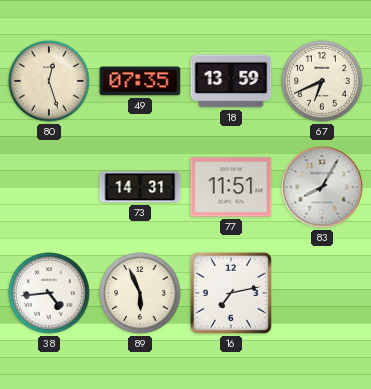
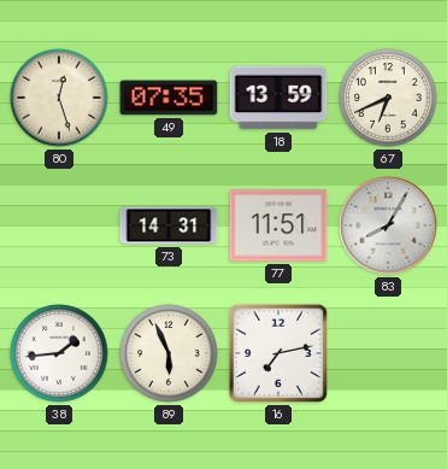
38: 4:44 -> 1:44
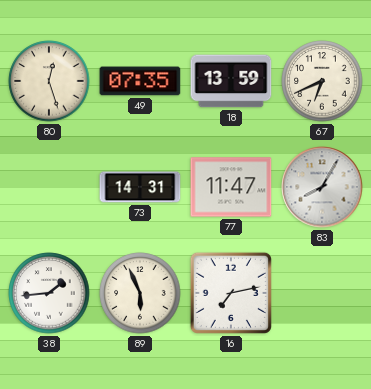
77: 11:51 -> 11:47
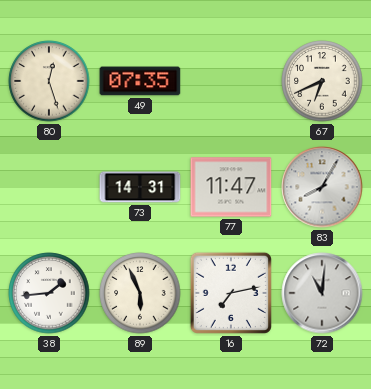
18: 13:59 -> none
72: none -> 11:01
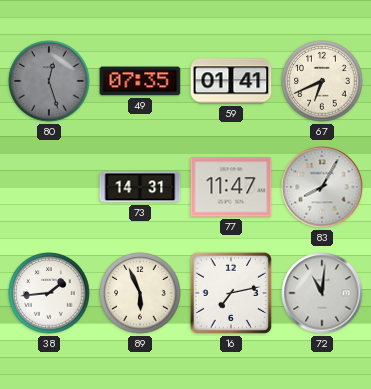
80 dial: cream -> grey
59: none -> 01:41
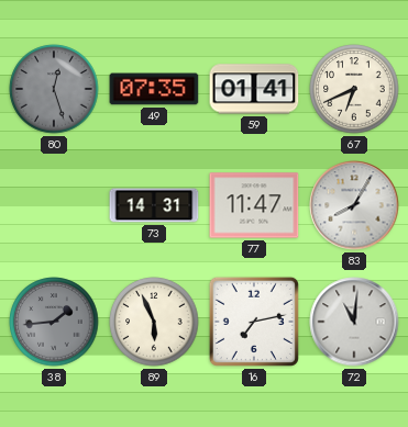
38 dial: white -> grey
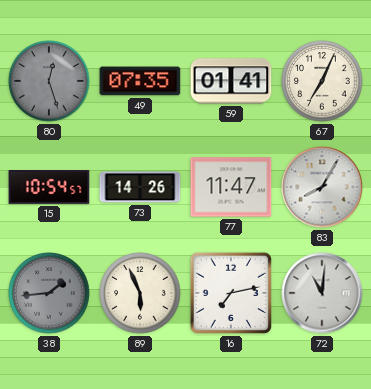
67: 6:41 -> 7:04
15: none -> 10:54
73: 14:31 -> 14:26
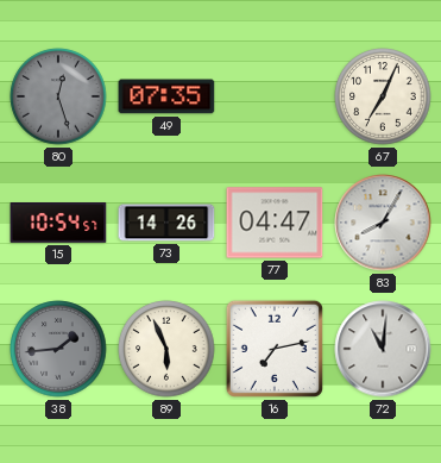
59: 01:41 -> none
77: 11:47 -> 04:47
